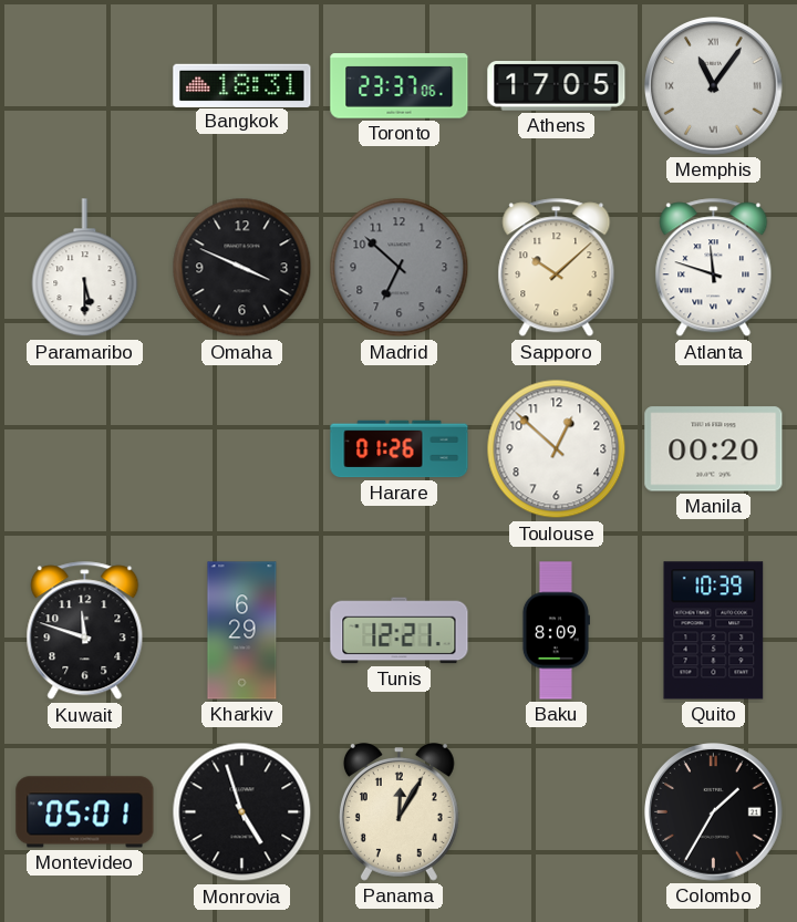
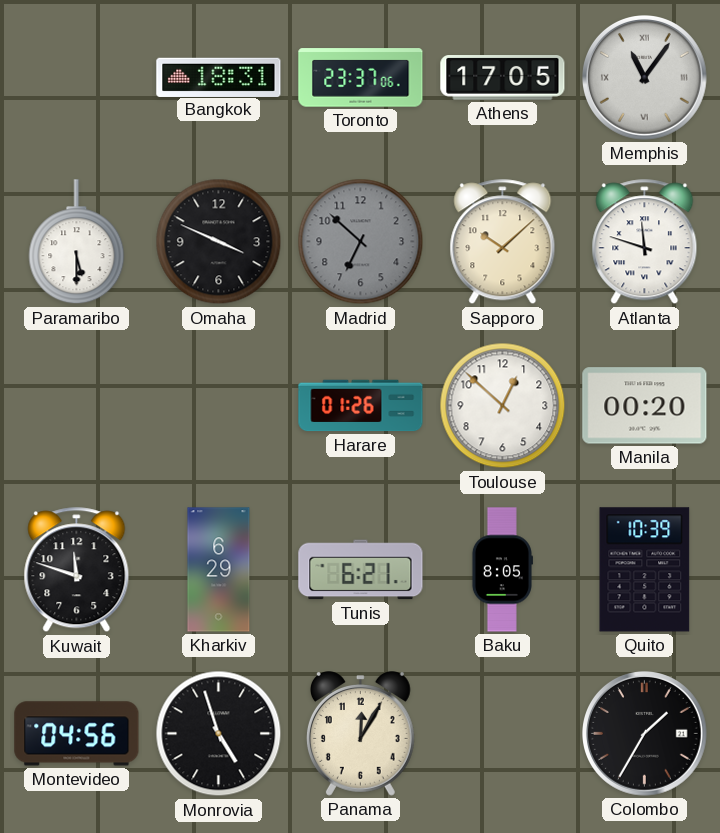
Tunis: 12:21 -> 6:21
Baku: 8:09 -> 8:05
Montevideo: 05:01 -> 04:56
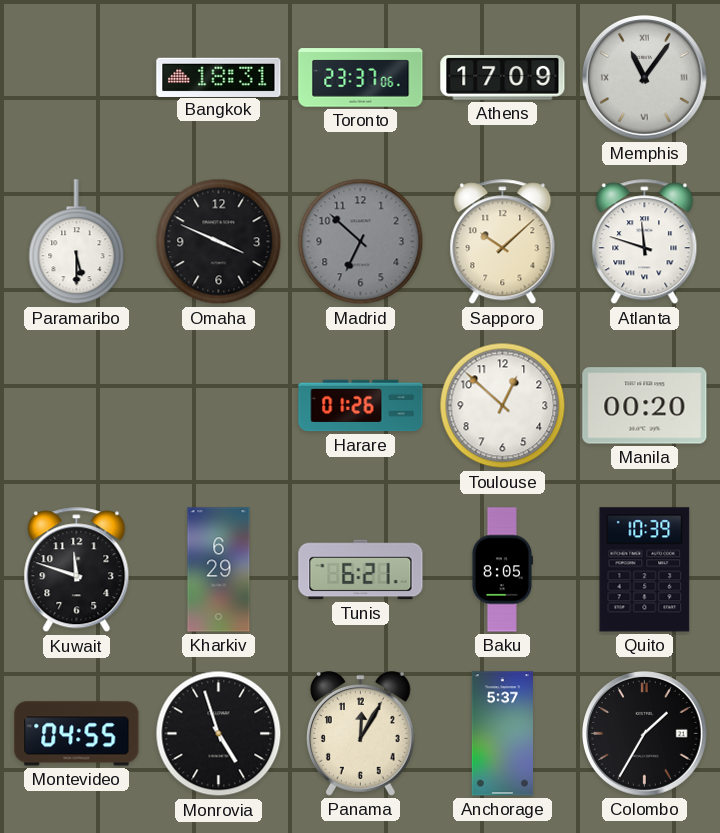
Athens: 17:05 -> 17:09
Montevideo: 04:56 -> 04:55
Anchorage: none -> 5:37
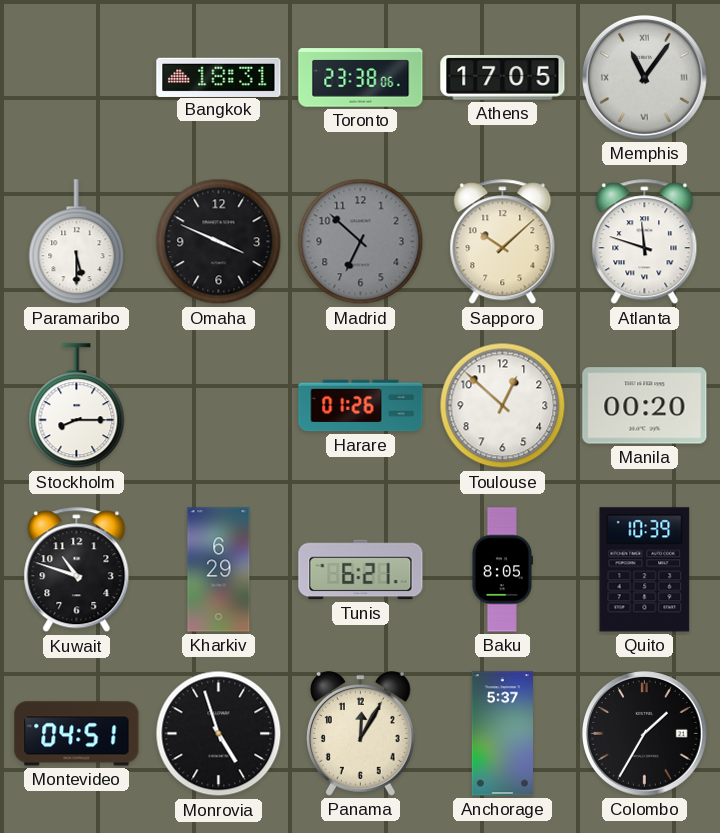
Toronto: 23:37 -> 23:38
Athens: 17:09 -> 17:05
Stockholm: none -> 8:15
Kuwait: 11:48 -> 10:48
Montevideo: 04:55 -> 04:51
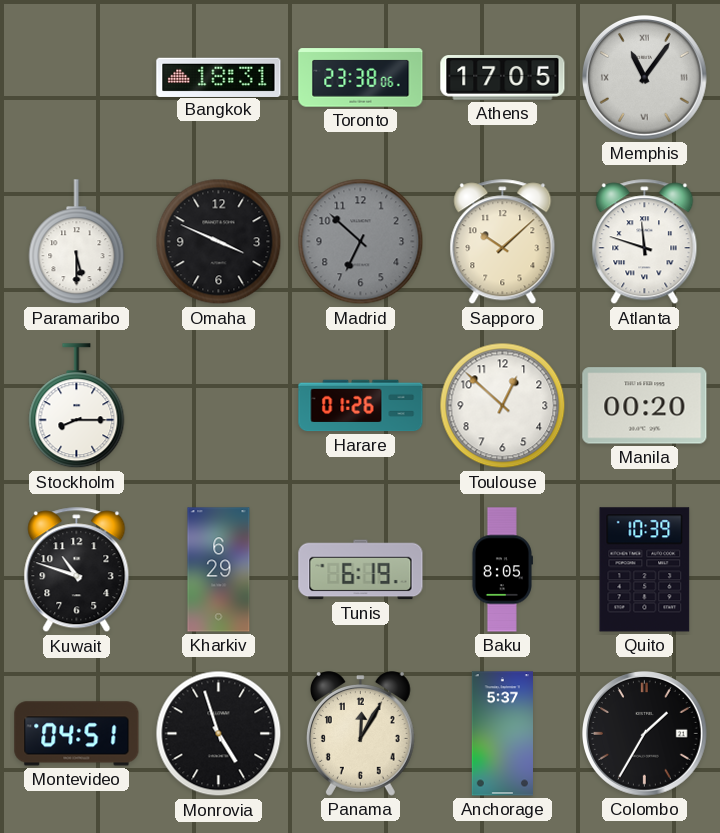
Tunis: 6:21 -> 6:19
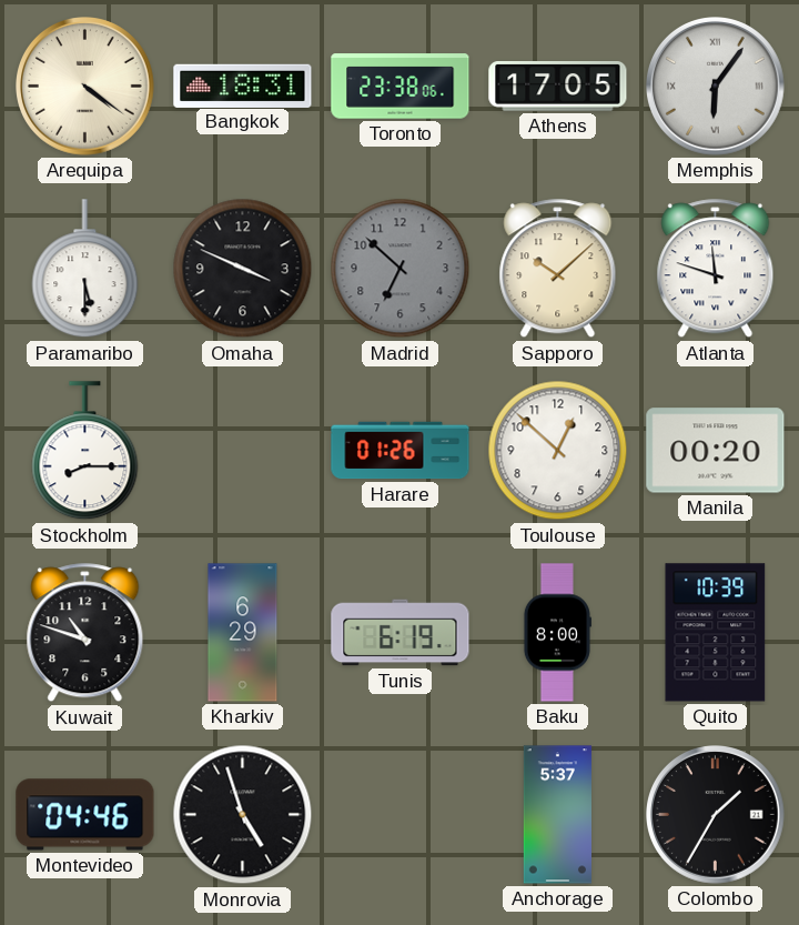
Arequipa: none -> 4:21
Memphis: 11:06 -> 6:06
Baku: 8:05 -> 8:00
Montevideo: 04:51 -> 04:46
Panama: 12:05 -> none
